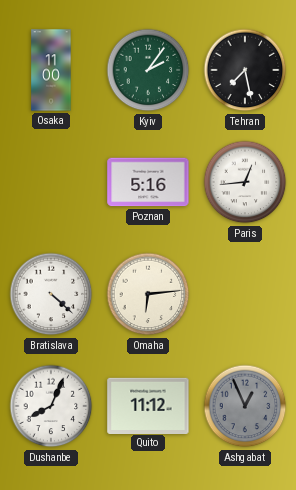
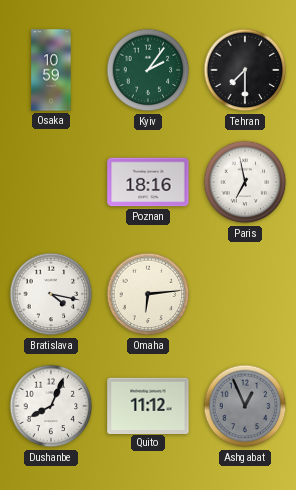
Osaka: 11:00 -> 10:59
Tehran: 7:28 -> 7:30
Poznan: 5:16 -> 18:16
Paris: 12:44 -> 6:58
Bratislava: 4:22 -> 4:17
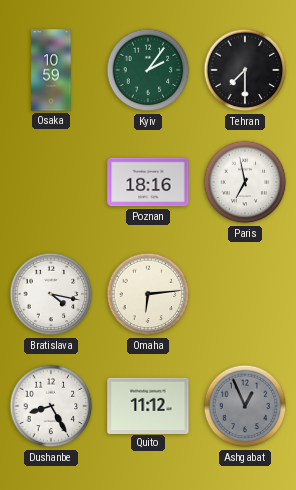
Dushanbe: 8:04 -> 8:25
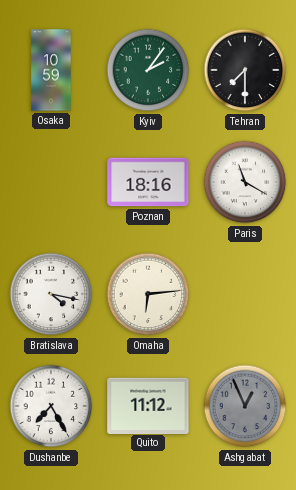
Paris: 6:58 -> 11:20
Dushanbe: 8:25 -> 7:25
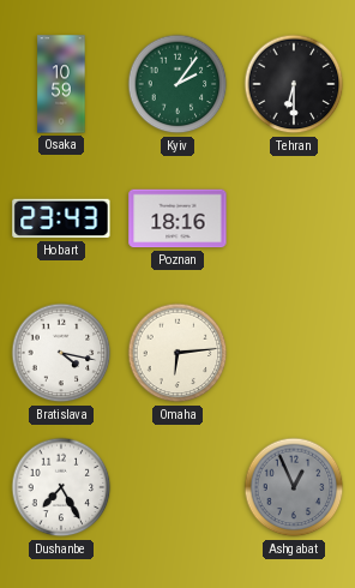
Tehran: 7:30 -> 6:30
Hobart: none -> 23:43
Paris: 11:20 -> none
Quito: 11:12 -> none
